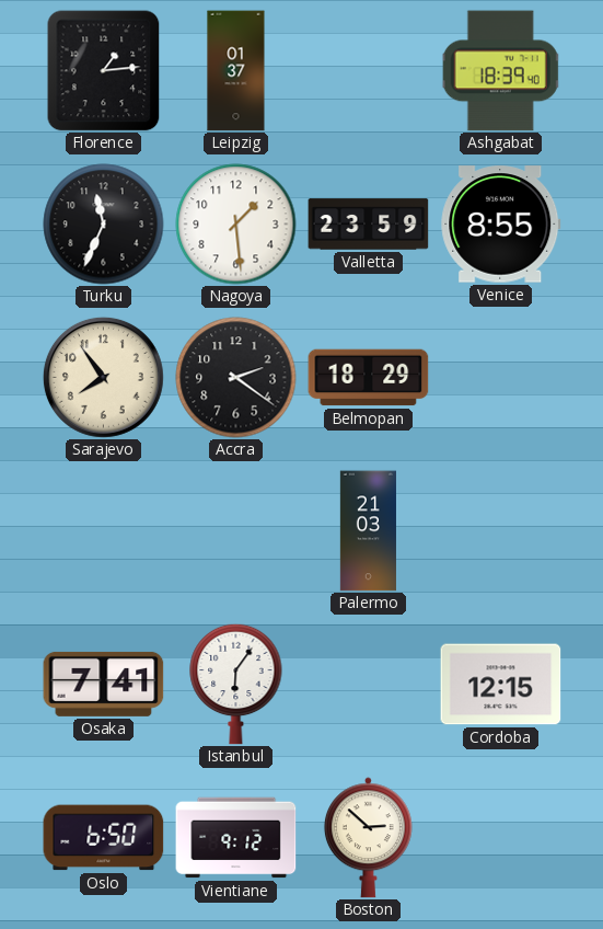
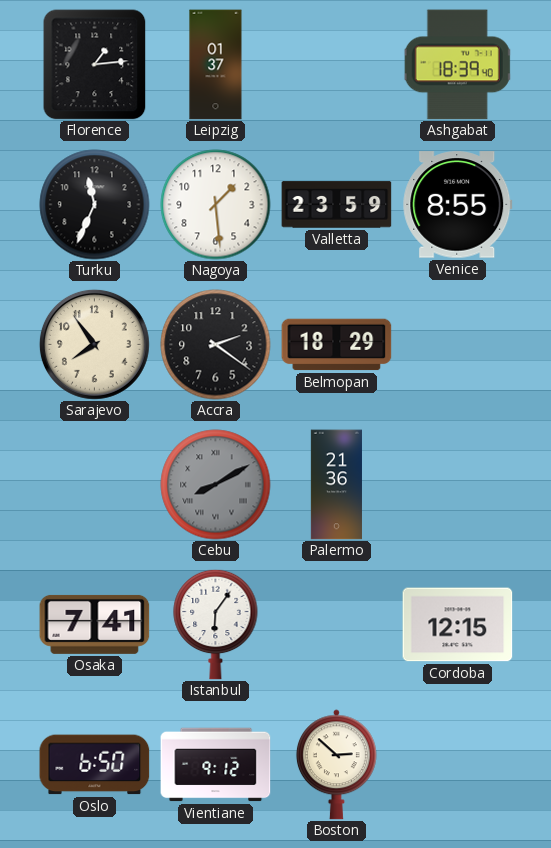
Cebu: none -> 8:10
Palermo: 21:03 -> 21:36
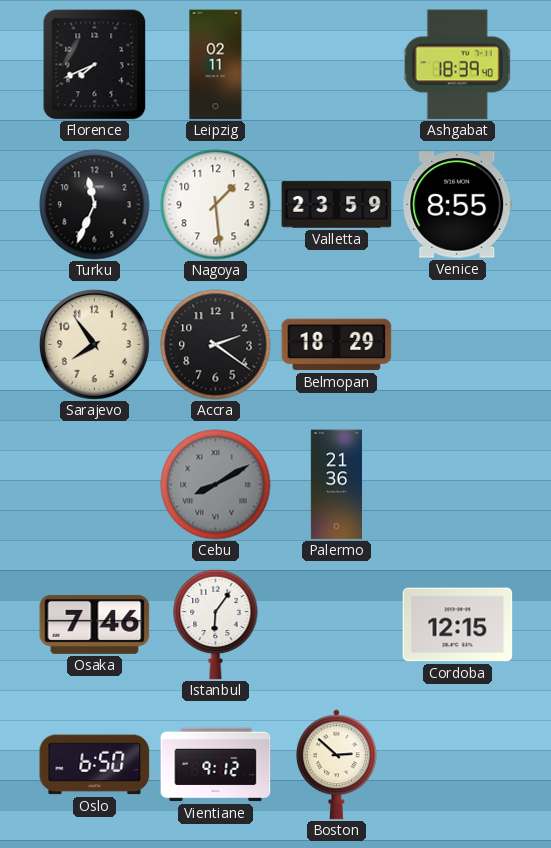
Florence: 1:14 -> 7:41
Leipzig: 01:37 -> 02:11
Osaka: 7:41 -> 7:46
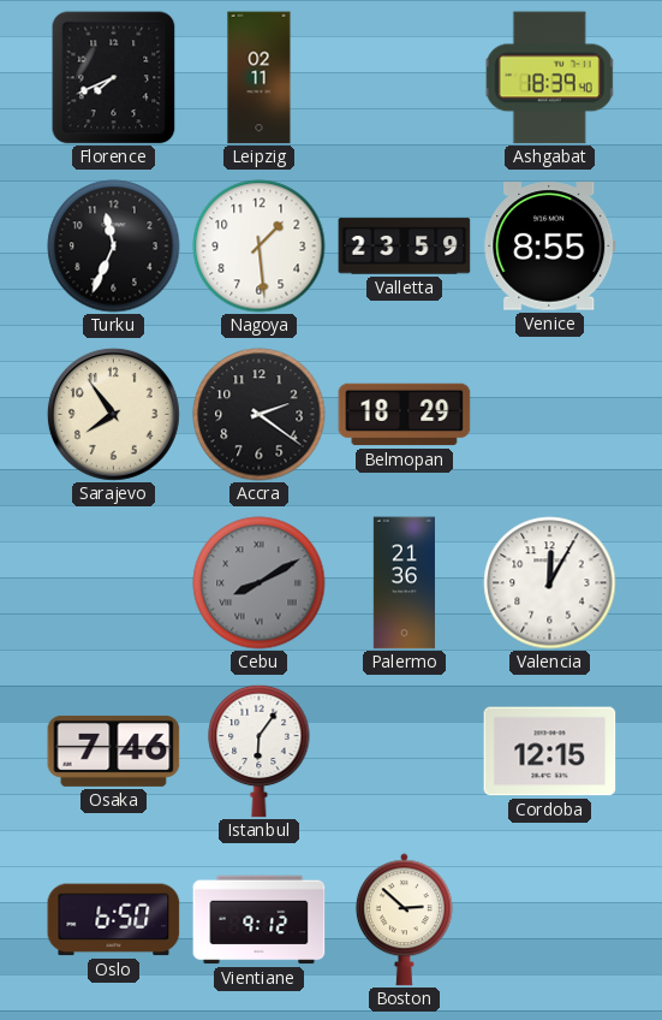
Valencia: none -> 12:05
